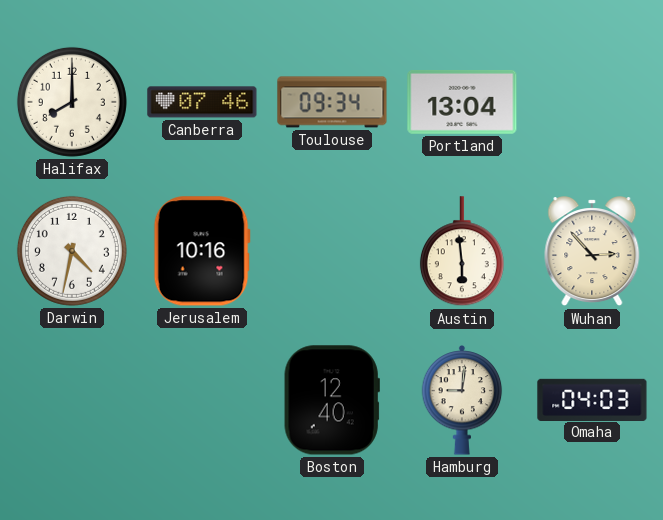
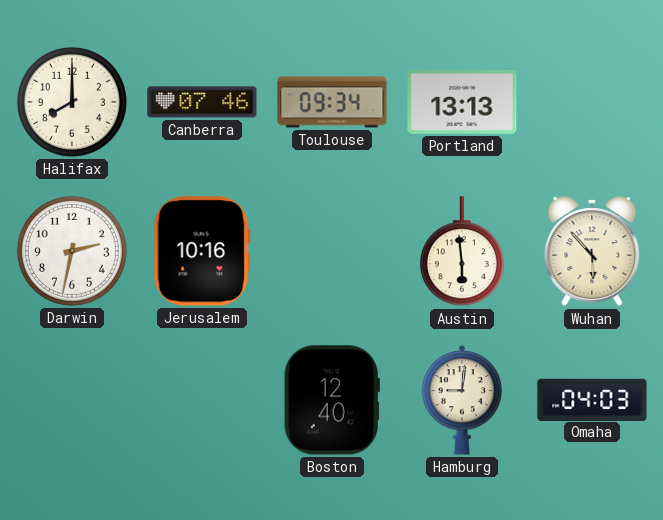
Portland: 13:04 -> 13:13
Darwin: 4:32 -> 2:32
Wuhan: 2:53 -> 5:53
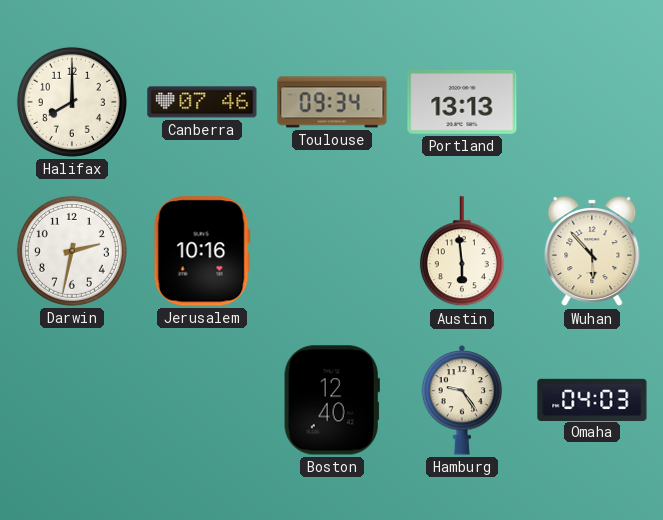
Hamburg: 9:01 -> 9:24
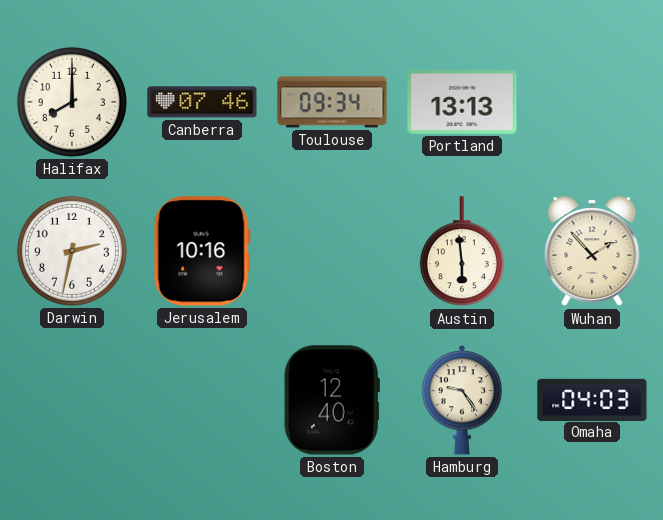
Wuhan: 5:53 -> 1:53
